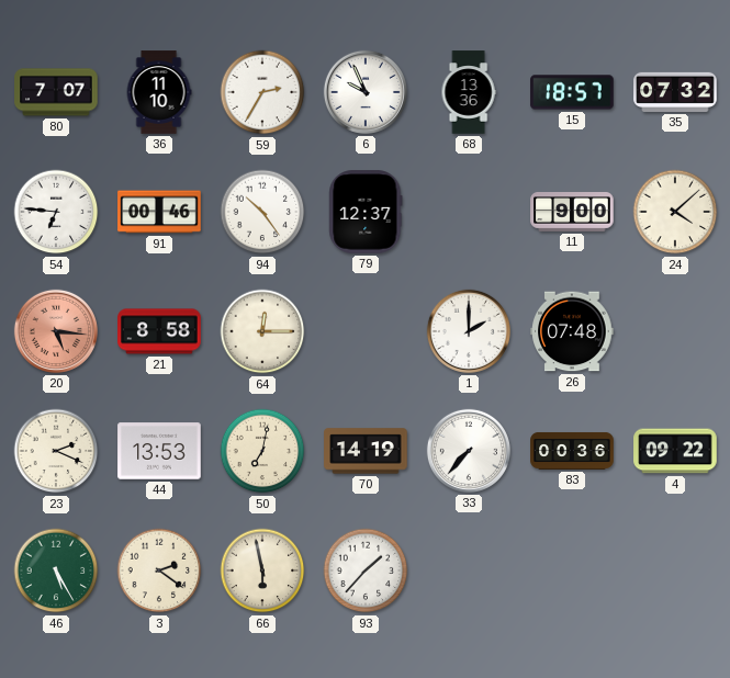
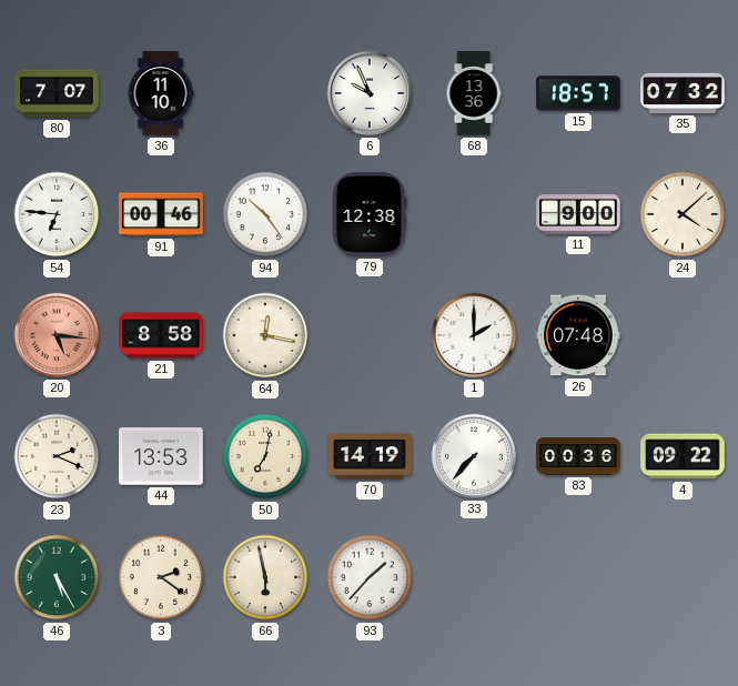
59: 2:35 -> none
79: 12:37 -> 12:38
64: 12:15 -> 12:17
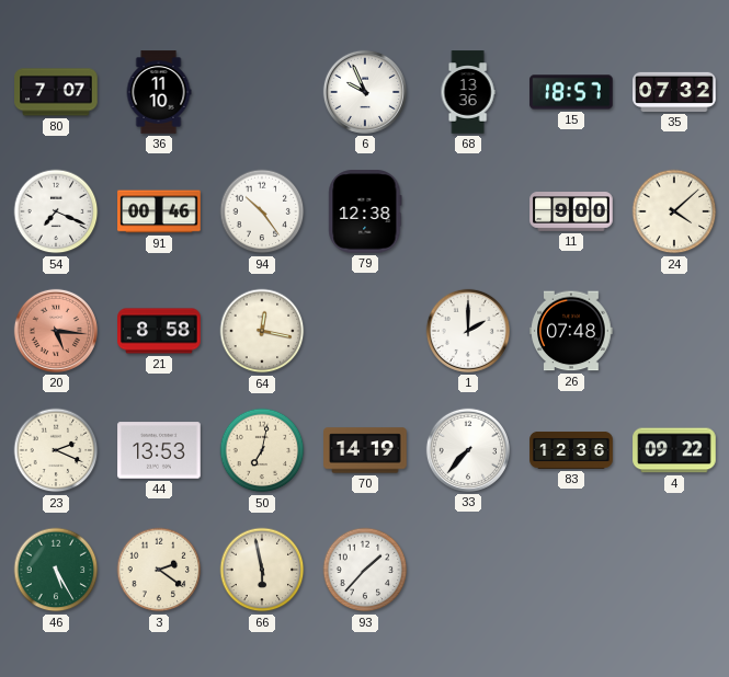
54: 6:46 -> 7:19
83: 00:36 -> 12:36
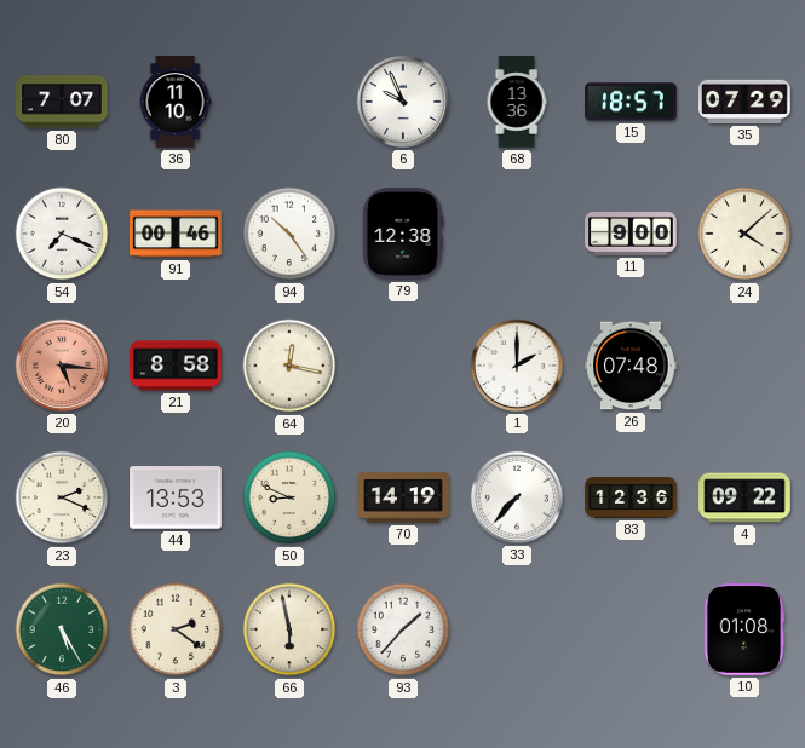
35: 07:32 -> 07:29
50: 7:02 -> 8:49
10: none -> 01:08
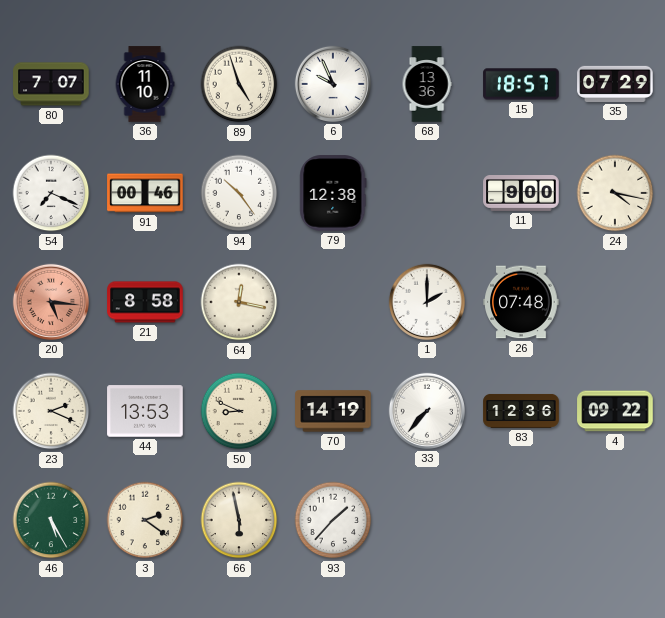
89: none -> 4:57
24: 4:08 -> 4:17
10: 01:08 -> none
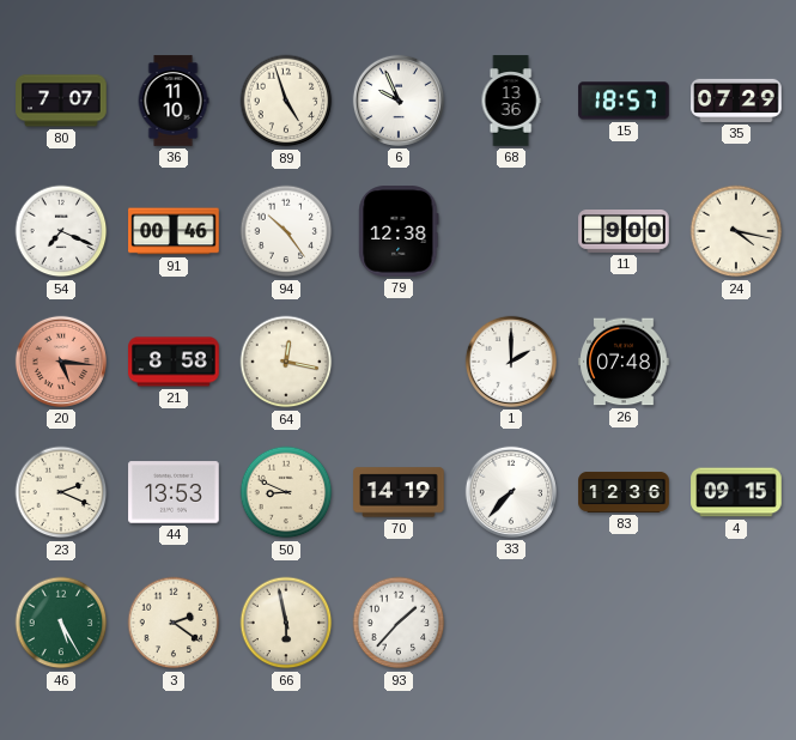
4: 09:22 -> 09:15
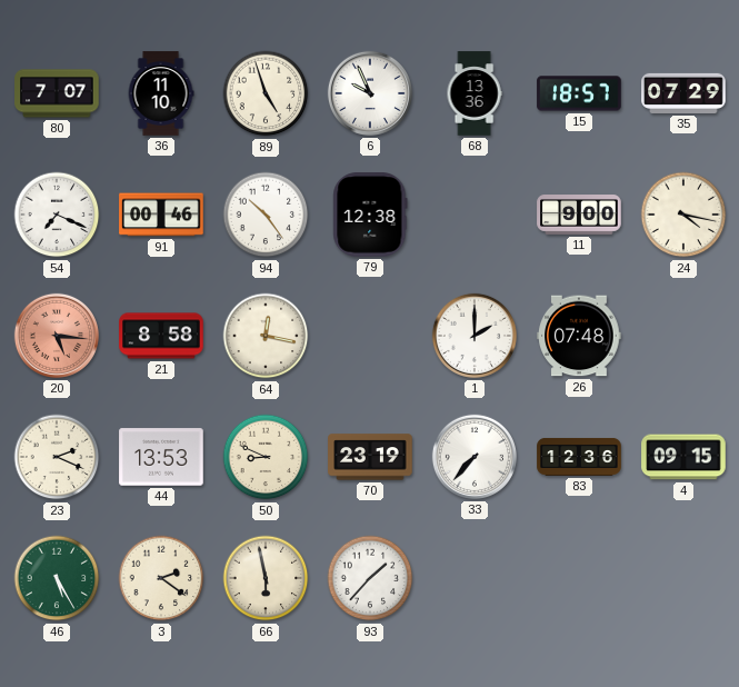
70: 14:19 -> 23:19
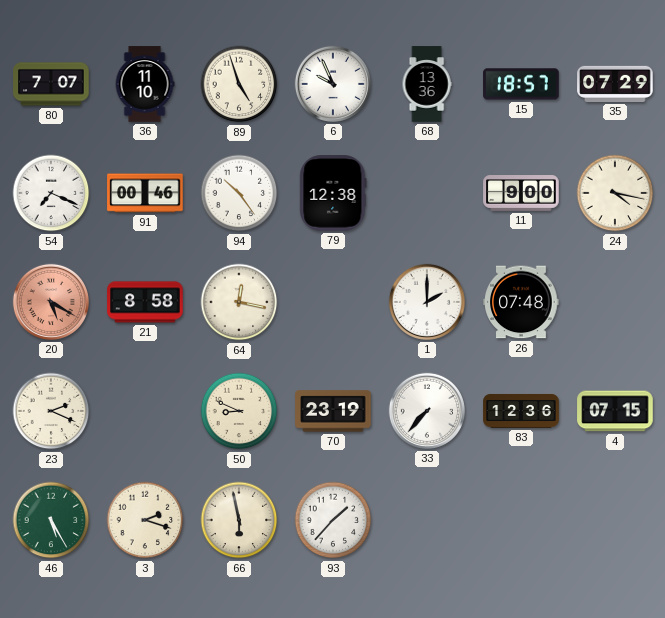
20: 5:16 -> 5:20
44: 13:53 -> none
4: 09:15 -> 07:15
3: 2:21 -> 2:18
